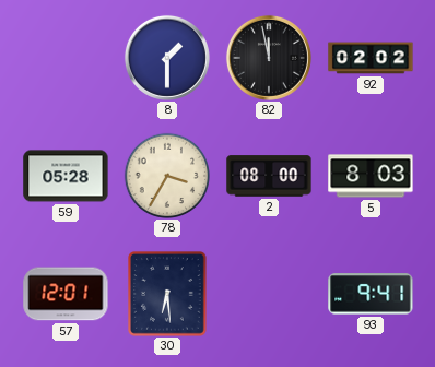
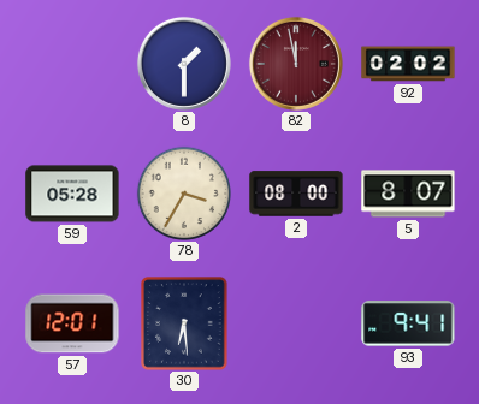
82 dial: black -> burgundy
5: 8:03 -> 8:07
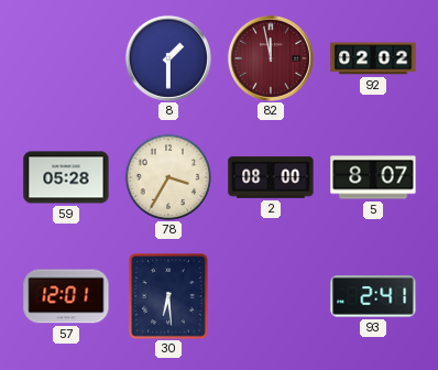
93: 9:41 -> 2:41
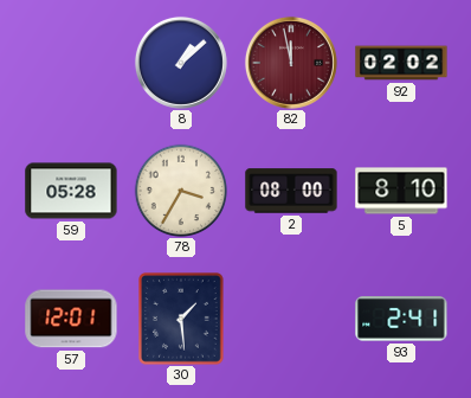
8: 1:30 -> 1:08
5: 8:07 -> 8:10
30: 6:29 -> 1:29
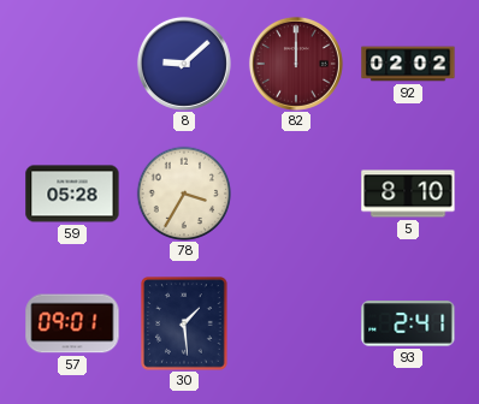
8: 1:08 -> 9:08
82: 11:58 -> 12:00
2: 08:00 -> none
57: 12:01 -> 09:01
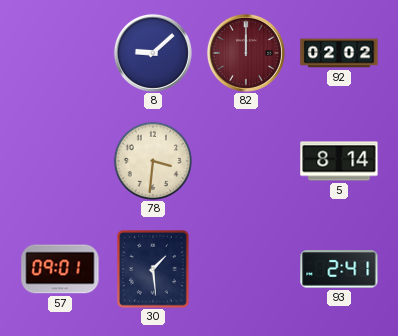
59: 05:28 -> none
78: 3:35 -> 3:31
5: 8:10 -> 8:14
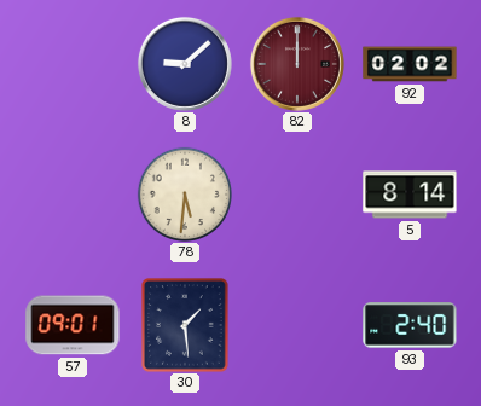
78: 3:31 -> 5:31
93: 2:41 -> 2:40
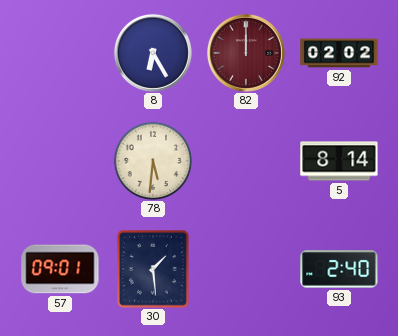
8: 9:08 -> 6:25
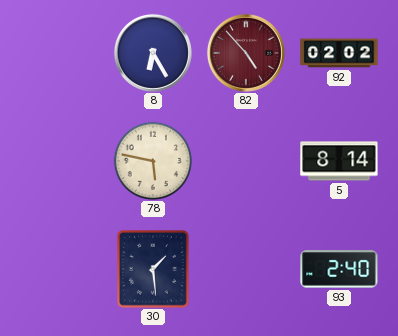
82: 12:00 -> 4:53
78: 5:31 -> 5:47
57: 09:01 -> none
